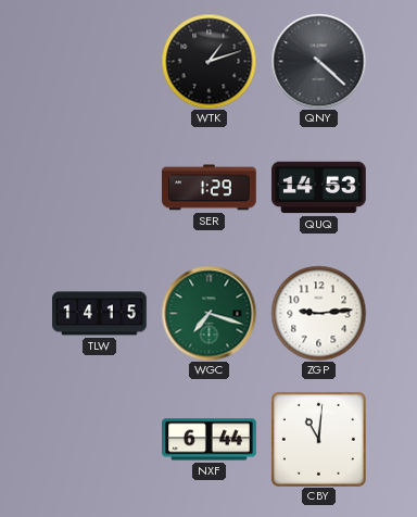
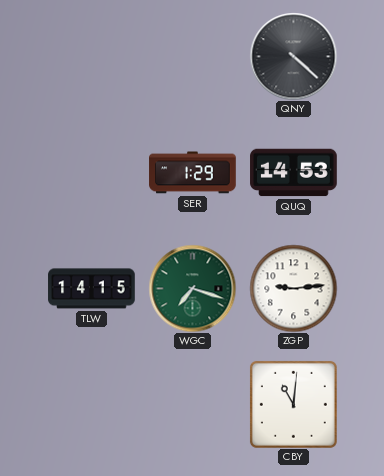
WTK: 1:12 -> none
NXF: 6:44 -> none
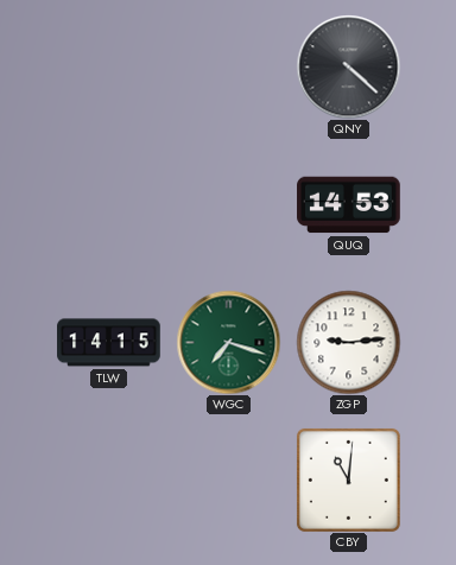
SER: 1:29 -> none
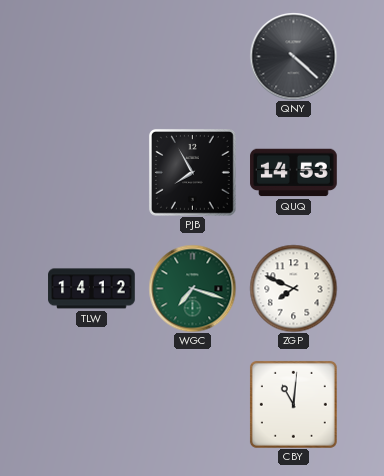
PJB: none -> 7:55
TLW: 14:15 -> 14:12
ZGP: 9:14 -> 7:49
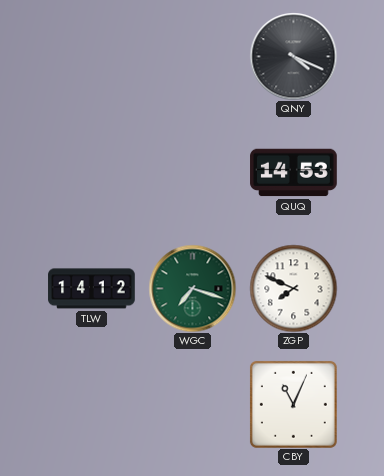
QNY: 4:22 -> 4:19
PJB: 7:55 -> none
CBY: 11:01 -> 11:04
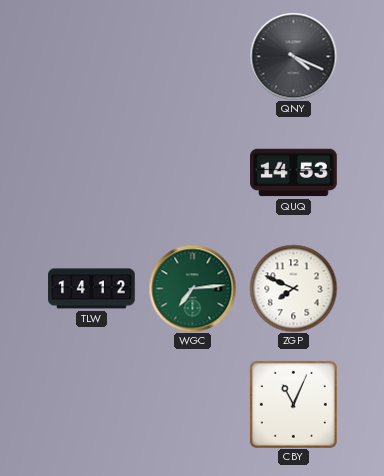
WGC: 7:18 -> 7:14
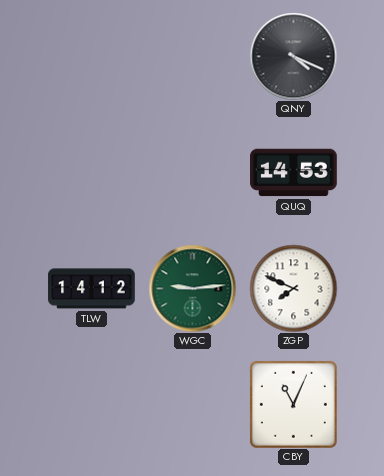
WGC: 7:14 -> 9:14
